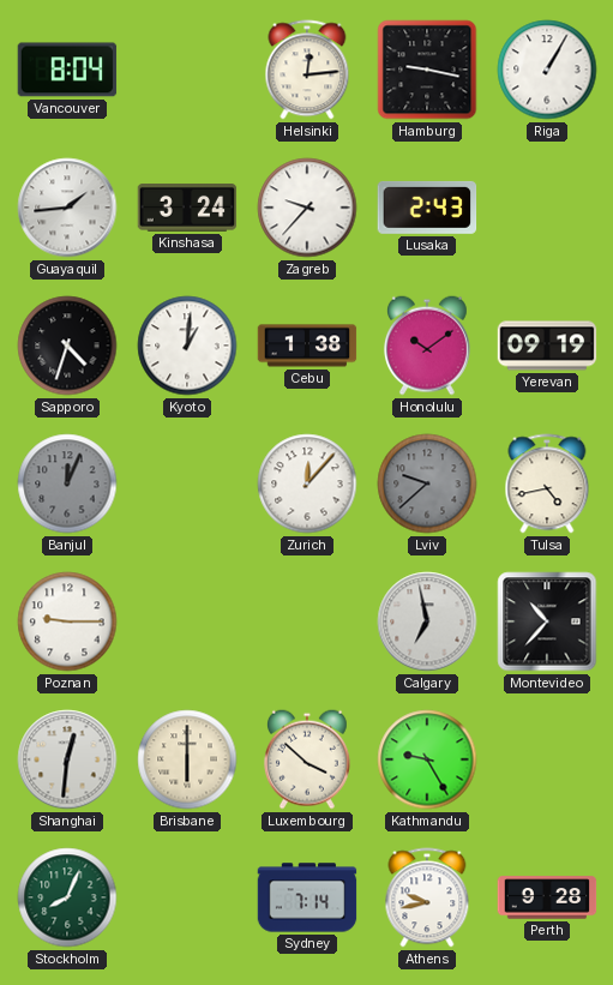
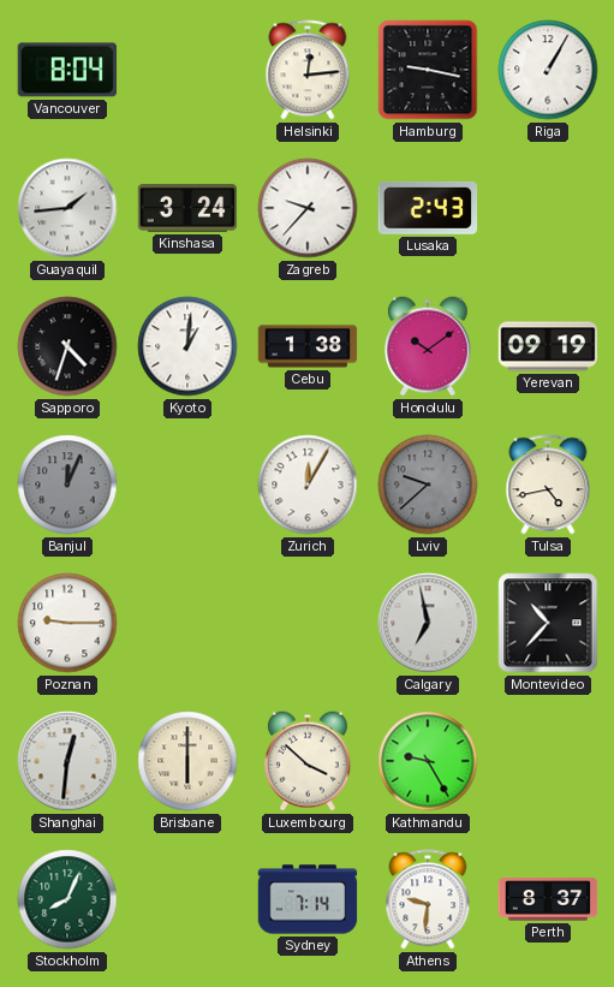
Zurich: 12:07 -> 12:05
Athens: 9:43 -> 9:31
Perth: 9:28 -> 8:37
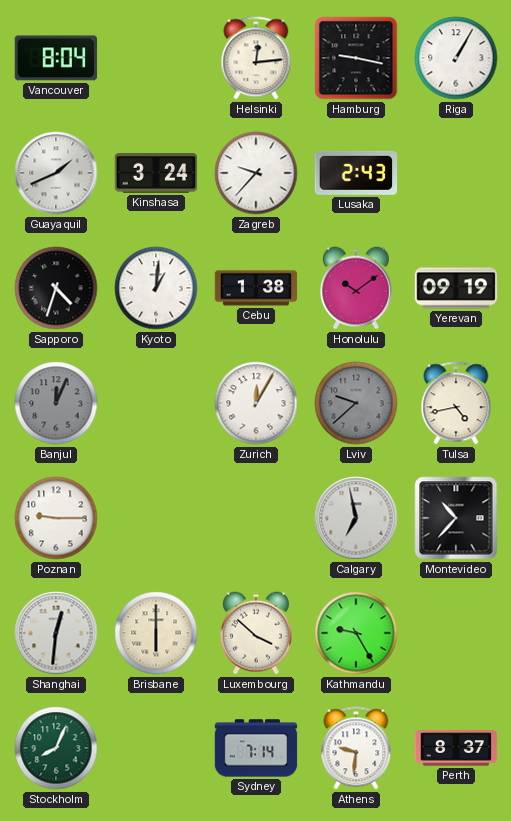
Guayaquil: 1:44 -> 1:41
